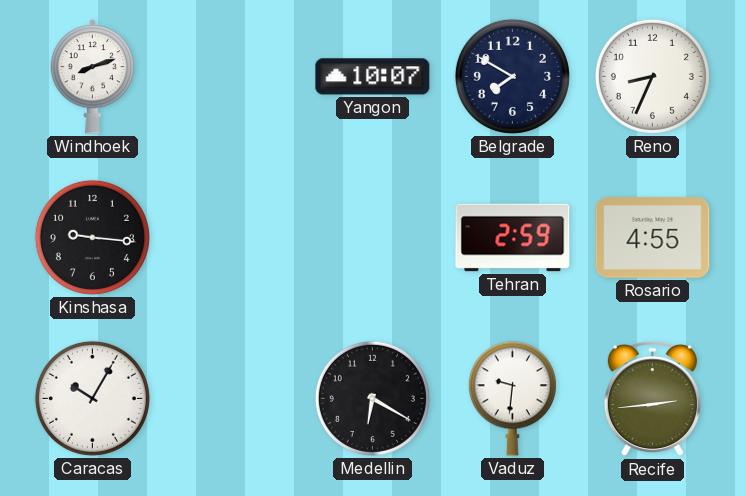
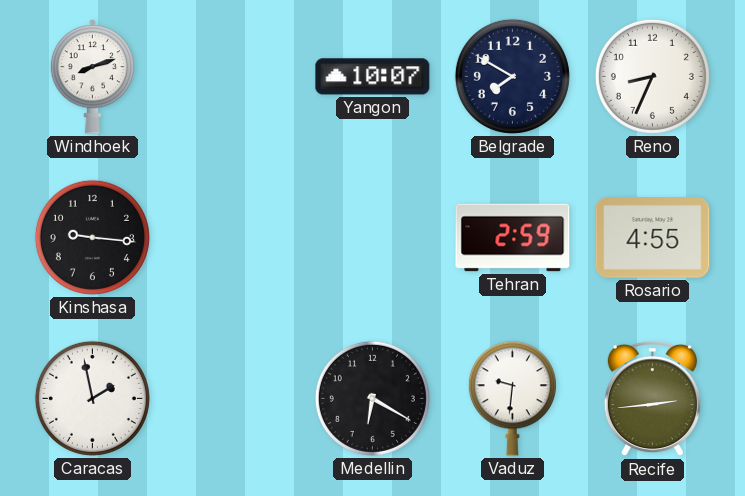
Caracas: 10:05 -> 1:58
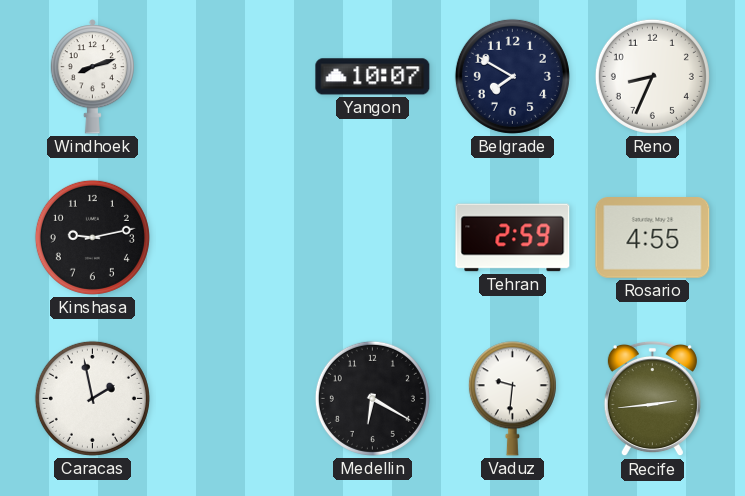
Kinshasa: 9:16 -> 9:13
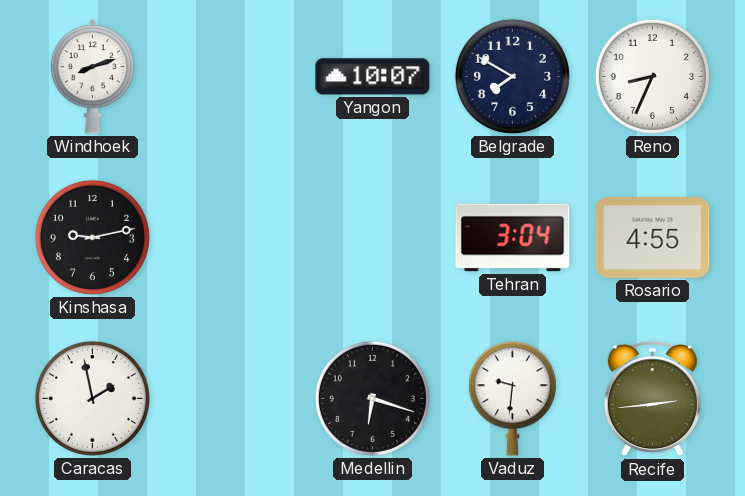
Tehran: 2:59 -> 3:04
Medellin: 6:20 -> 6:18
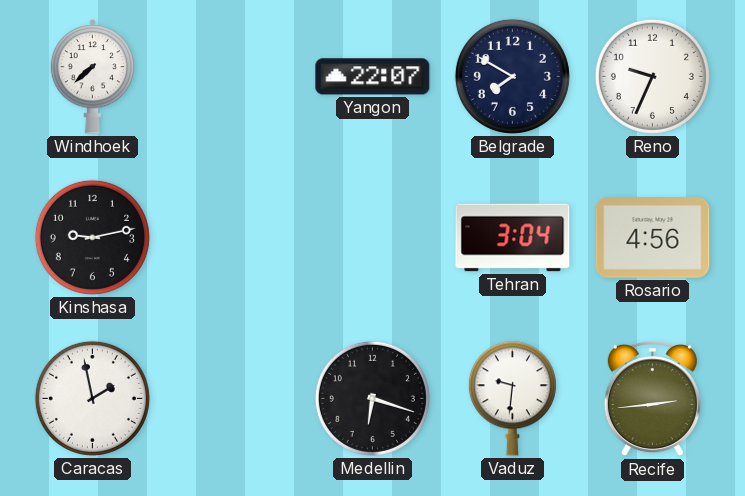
Windhoek: 8:12 -> 7:38
Yangon: 10:07 -> 22:07
Reno: 8:34 -> 9:34
Rosario: 4:55 -> 4:56
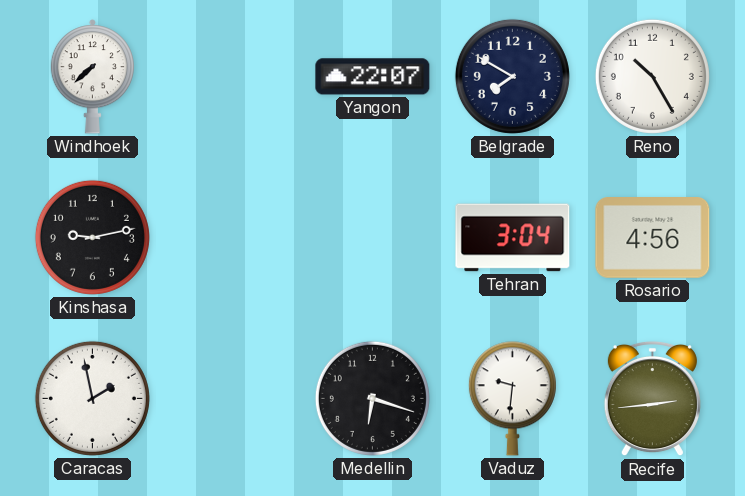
Reno: 9:34 -> 10:25
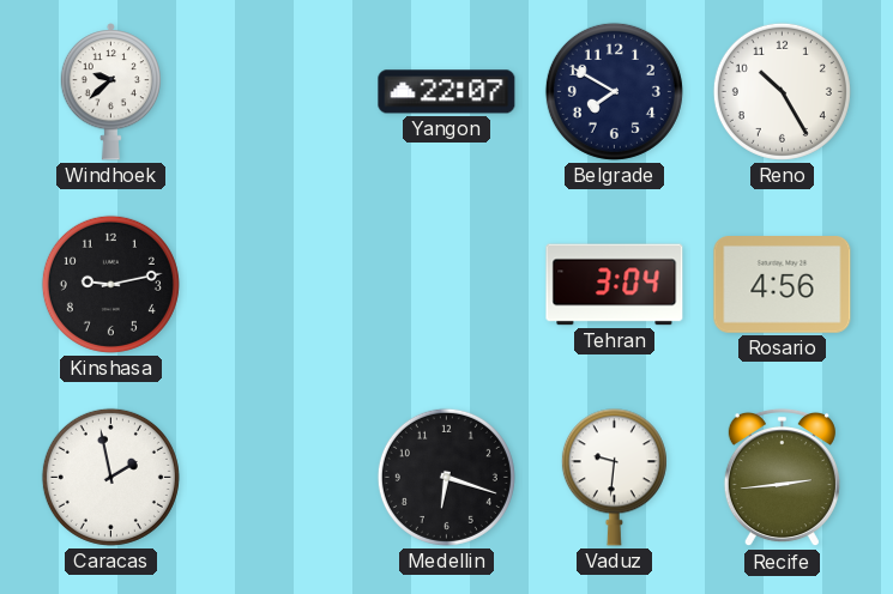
Windhoek: 7:38 -> 9:38
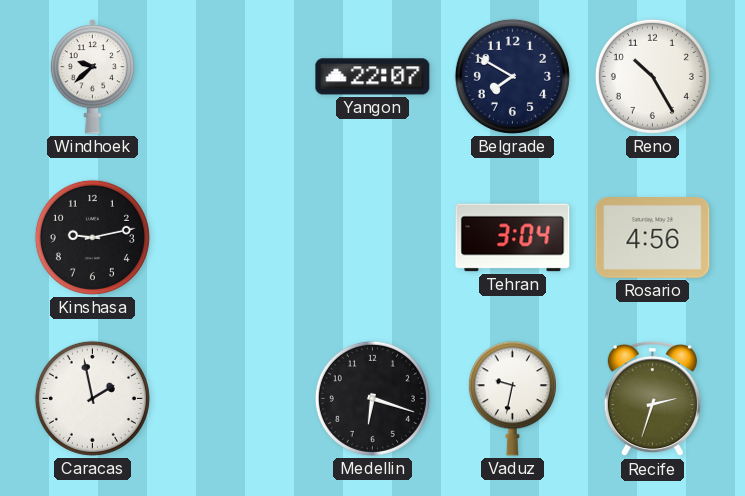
Vaduz: 9:31 -> 9:32
Recife: 2:44 -> 2:33
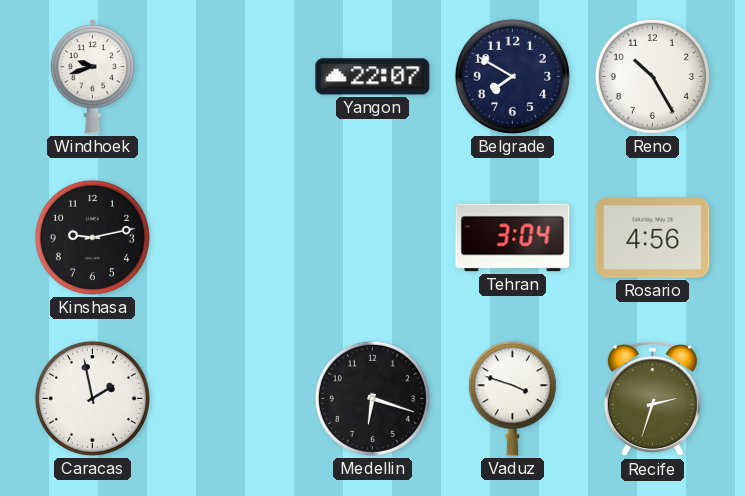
Windhoek: 9:38 -> 9:42
Vaduz: 9:32 -> 3:48
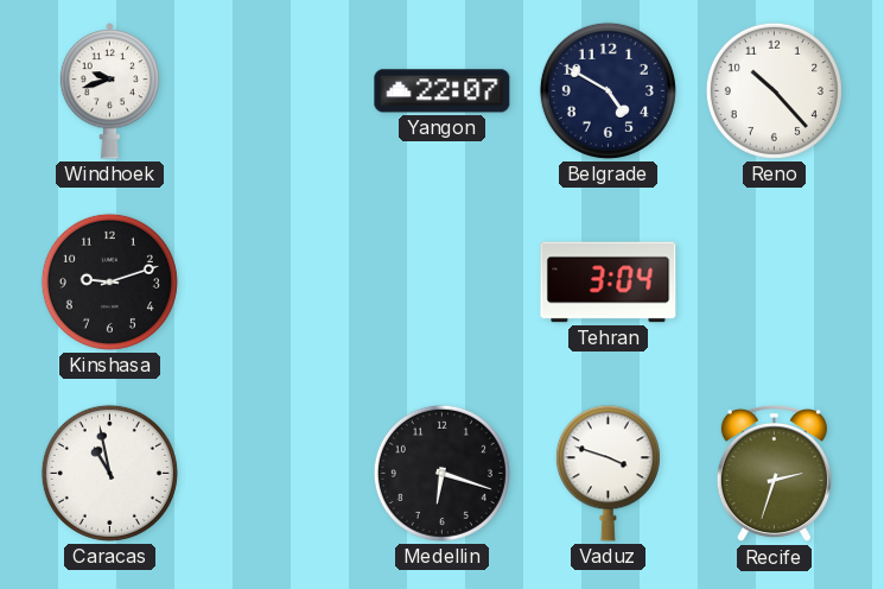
Belgrade: 7:50 -> 4:50
Reno: 10:25 -> 10:23
Kinshasa: 9:13 -> 9:12
Rosario: 4:56 -> none
Caracas: 1:58 -> 10:58
